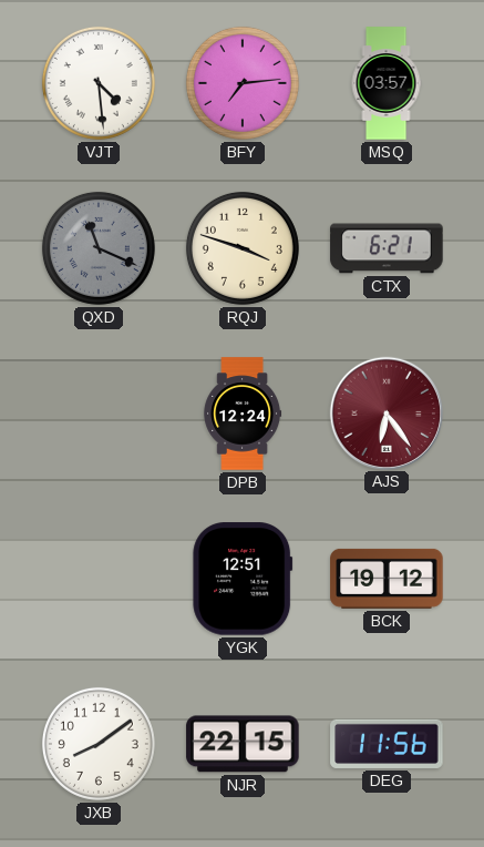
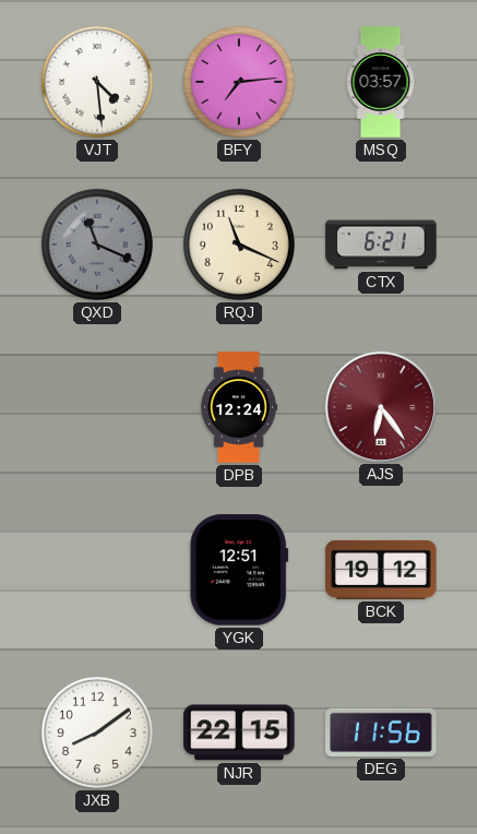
RQJ: 3:48 -> 11:19
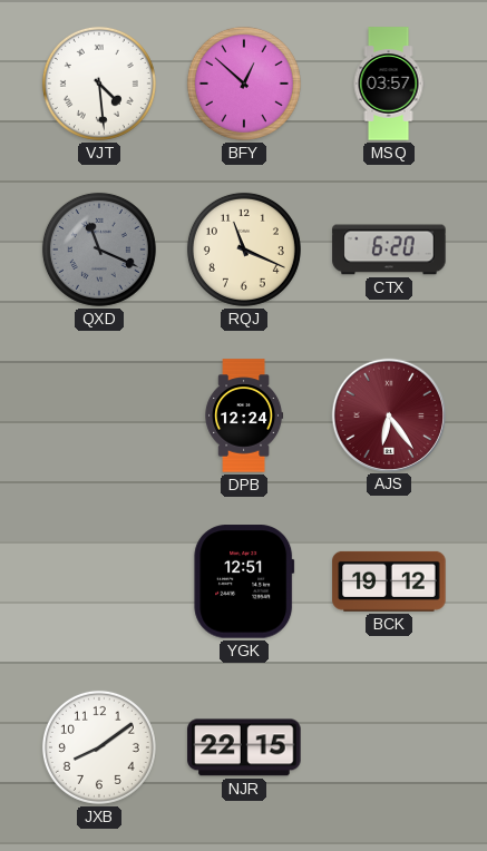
BFY: 7:14 -> 12:52
CTX: 6:21 -> 6:20
DEG: 11:56 -> none
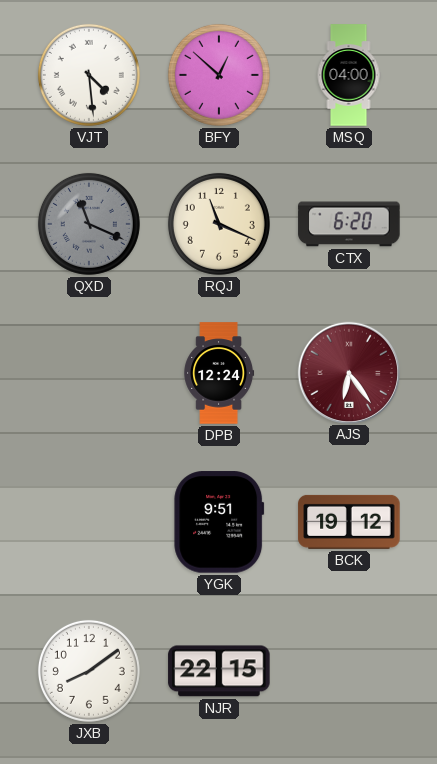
MSQ: 03:57 -> 04:00
YGK: 12:51 -> 9:51
